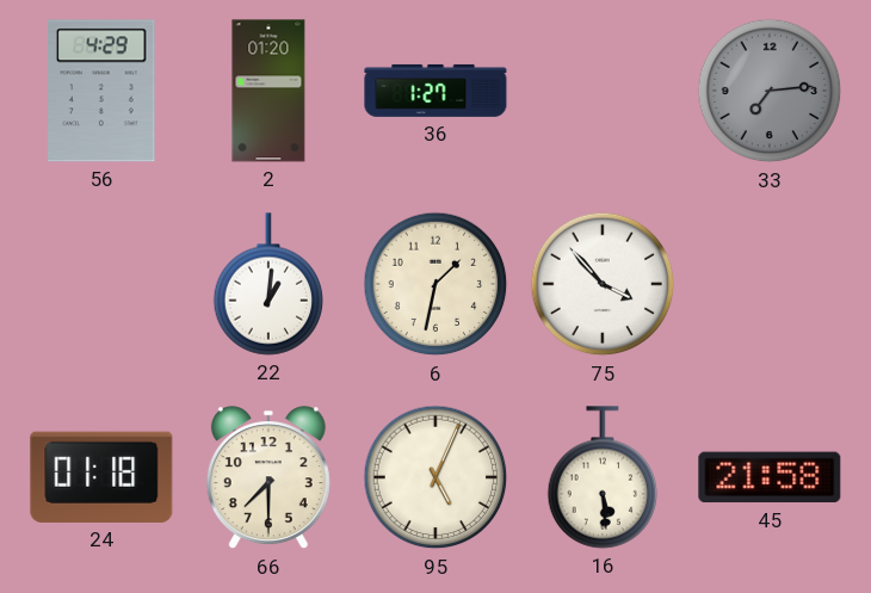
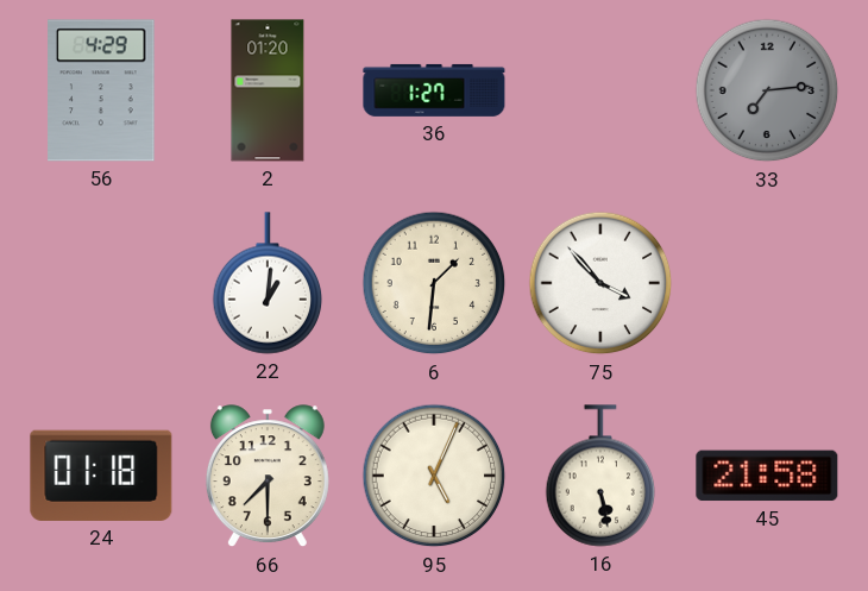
6: 1:32 -> 1:31
16: 5:29 -> 5:28
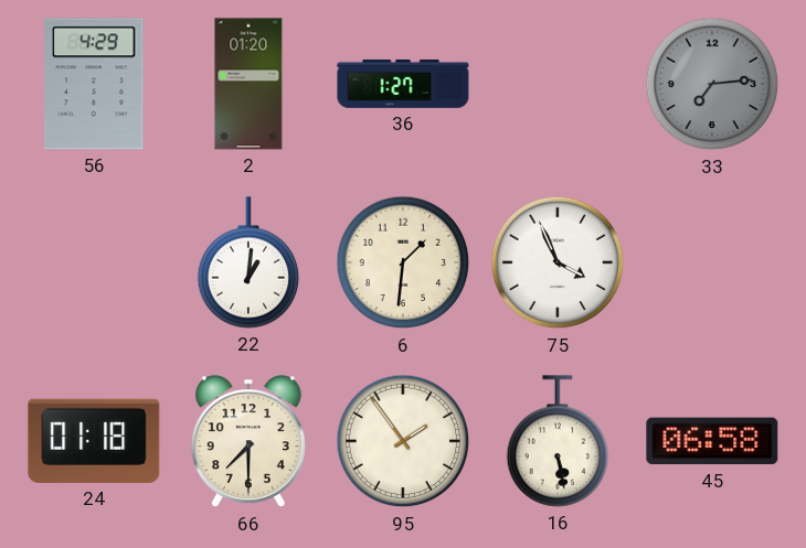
75: 3:53 -> 3:56
95: 5:04 -> 1:54
45: 21:58 -> 06:58
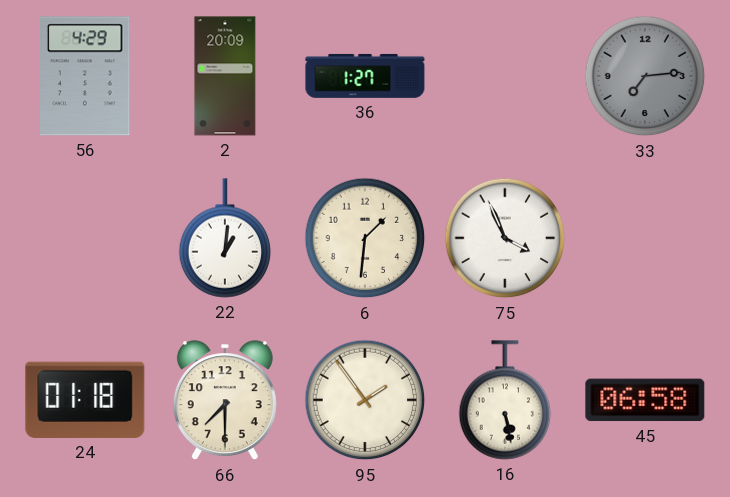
2: 01:20 -> 20:09
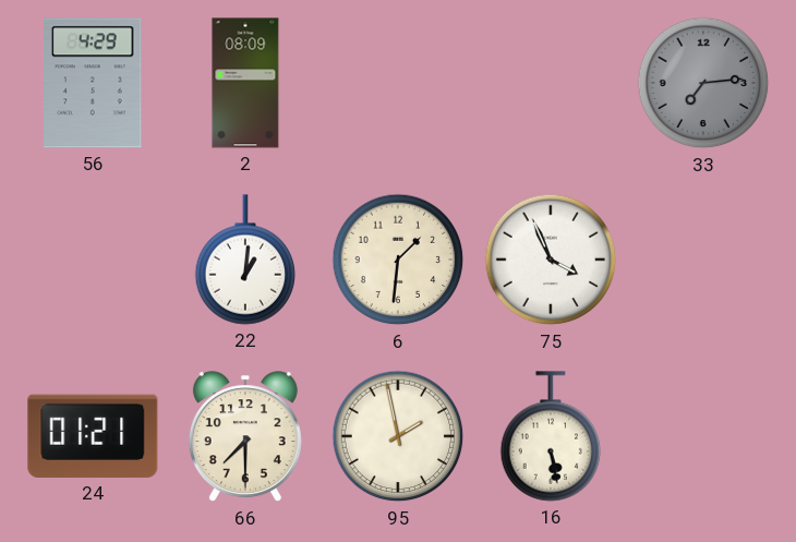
2: 20:09 -> 08:09
36: 1:27 -> none
24: 01:18 -> 01:21
95: 1:54 -> 1:58
45: 06:58 -> none
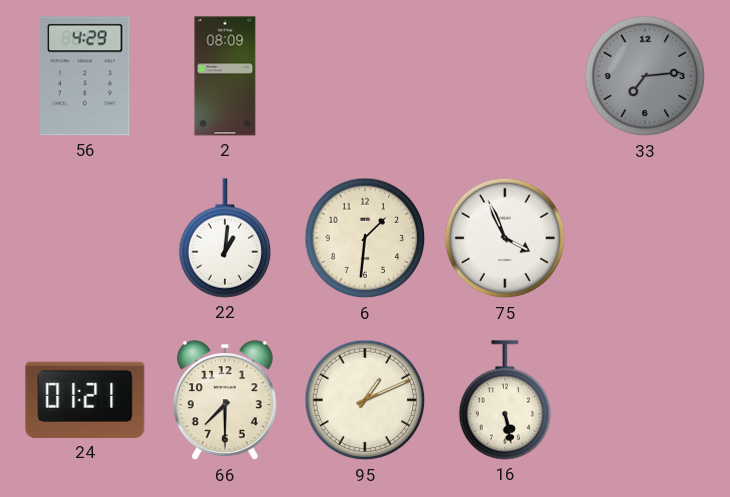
95: 1:58 -> 1:11
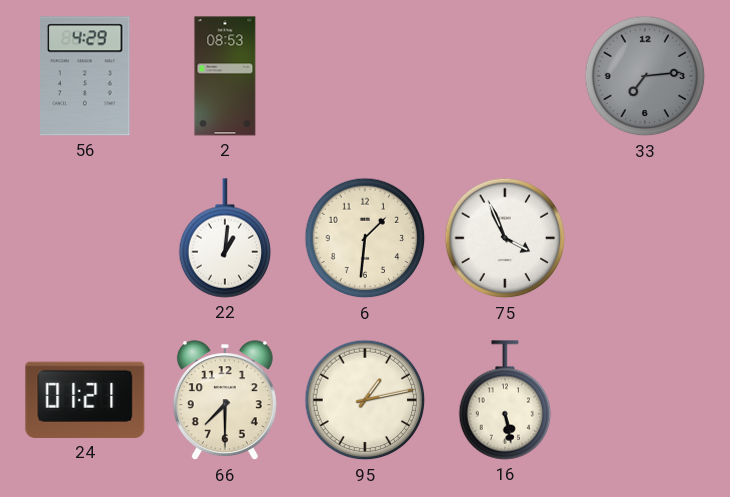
2: 08:09 -> 08:53
95: 1:11 -> 1:13
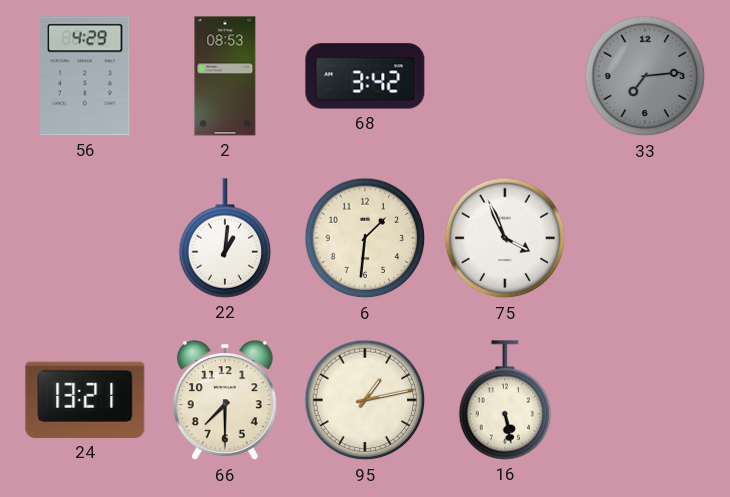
68: none -> 3:42
24: 01:21 -> 13:21
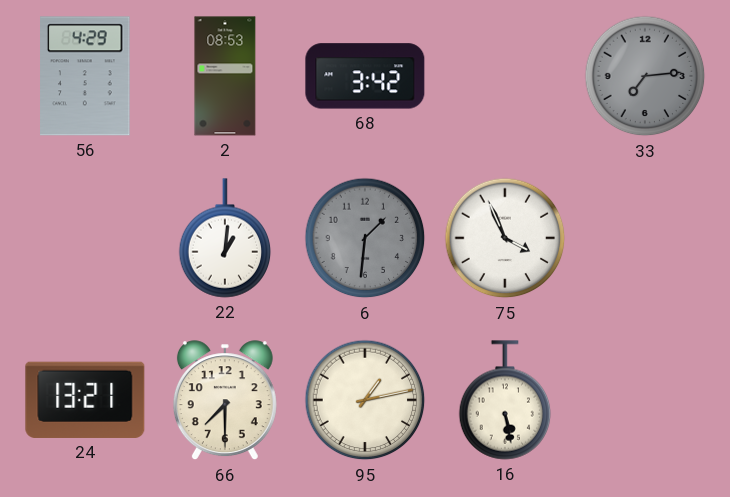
6 dial: cream -> grey
